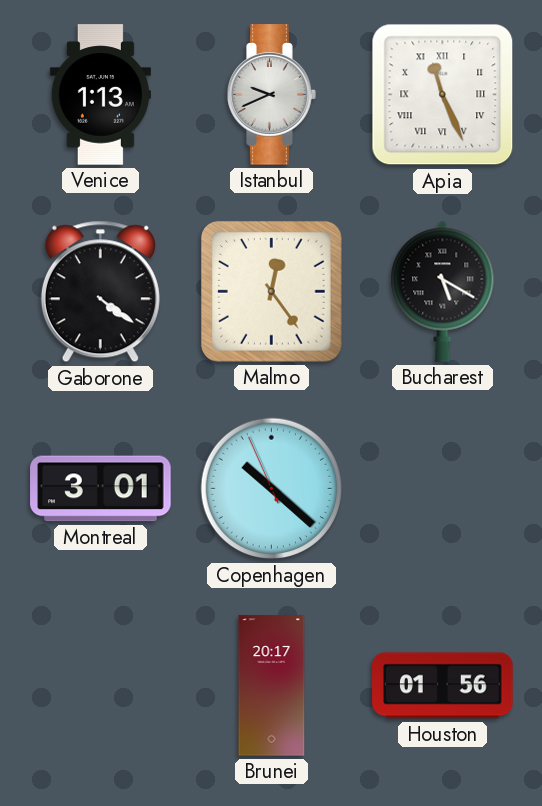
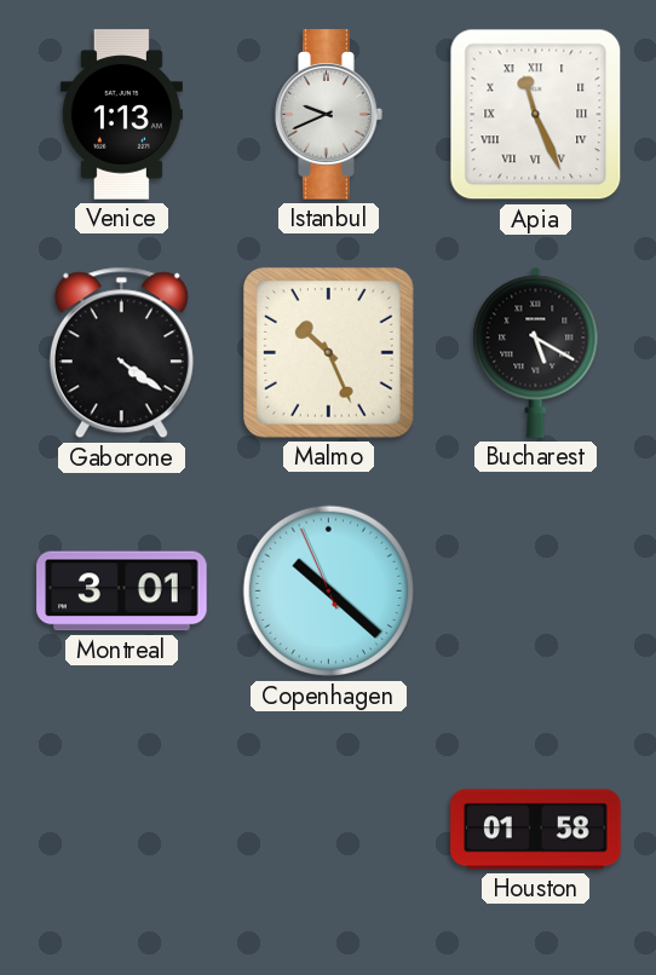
Malmo: 12:24 -> 10:26
Brunei: 20:17 -> none
Houston: 01:56 -> 01:58
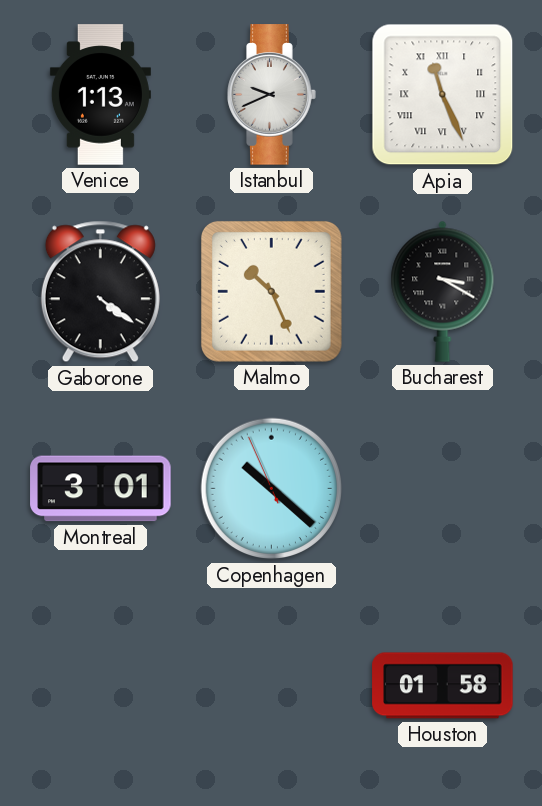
Bucharest: 5:20 -> 3:20
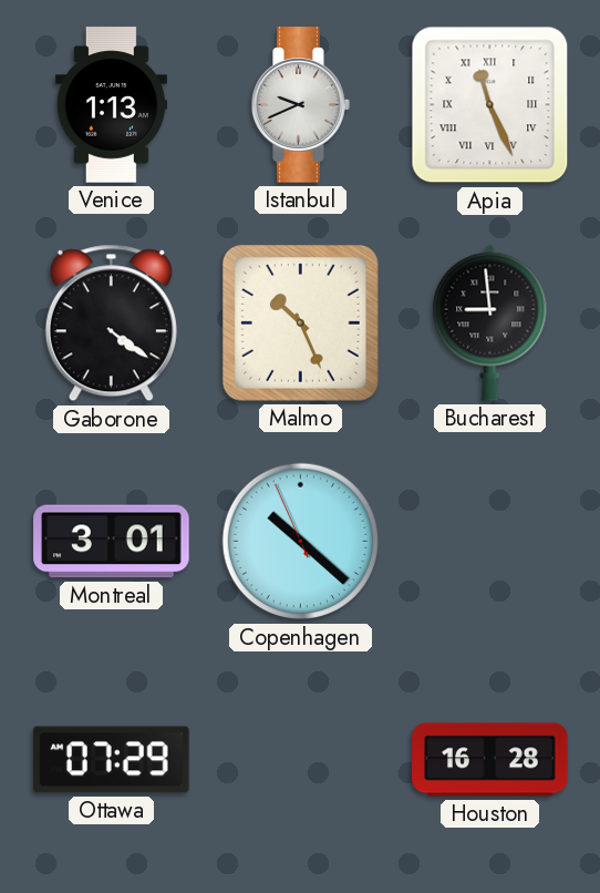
Bucharest: 3:20 -> 8:59
Ottawa: none -> 07:29
Houston: 01:58 -> 16:28
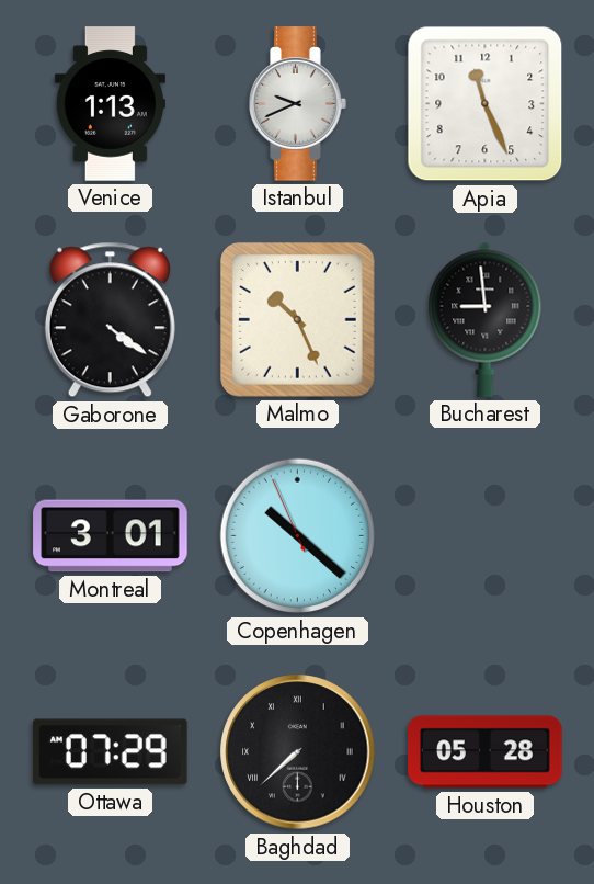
Apia numerals: Roman -> Arabic
Baghdad: none -> 7:38
Houston: 16:28 -> 05:28
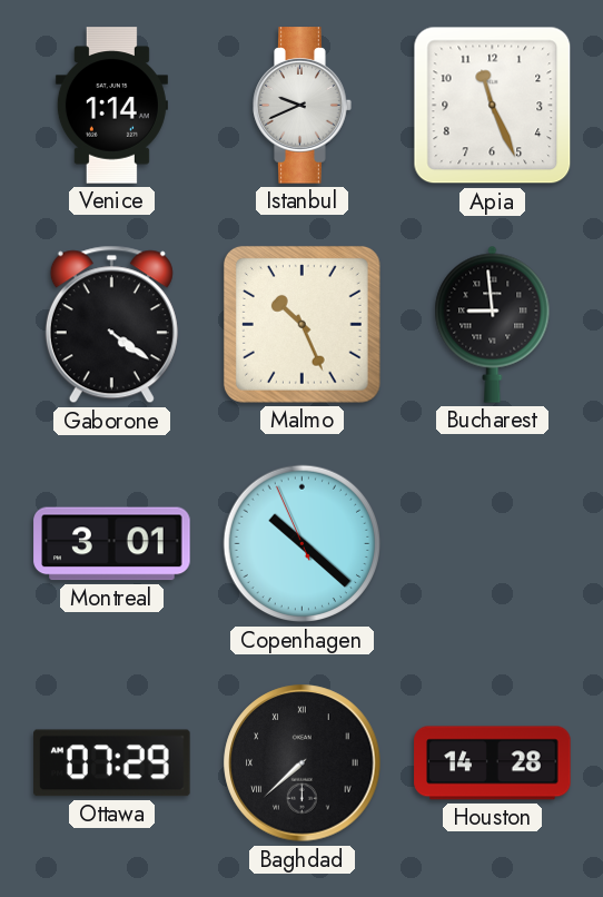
Venice: 1:13 -> 1:14
Houston: 05:28 -> 14:28
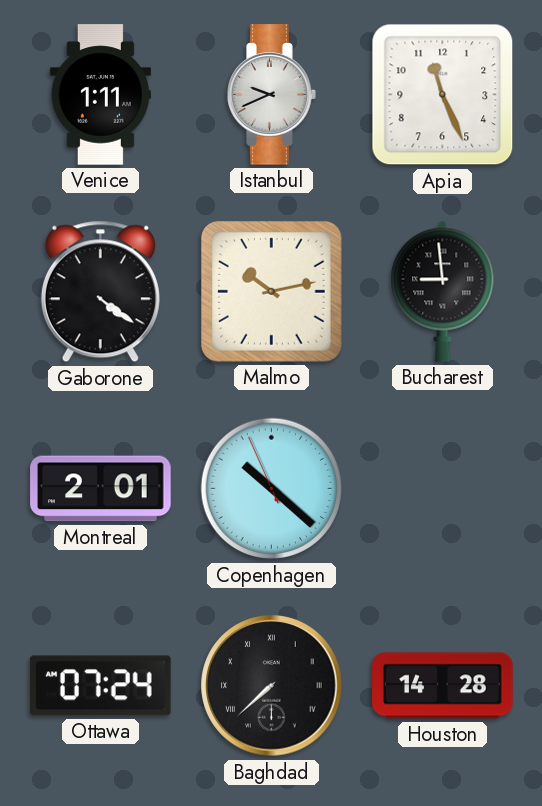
Venice: 1:14 -> 1:11
Malmo: 10:26 -> 10:13
Montreal: 3:01 -> 2:01
Ottawa: 07:29 -> 07:24
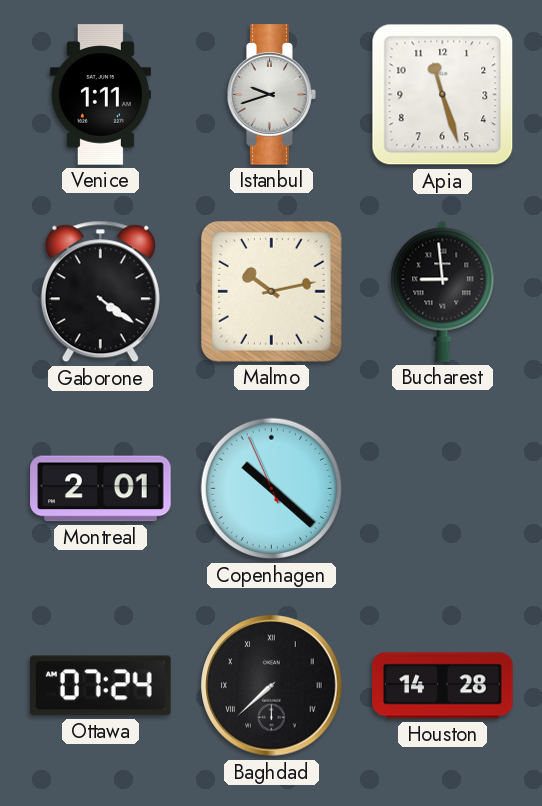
Istanbul: 9:41 -> 9:42
Apia: 11:26 -> 11:27
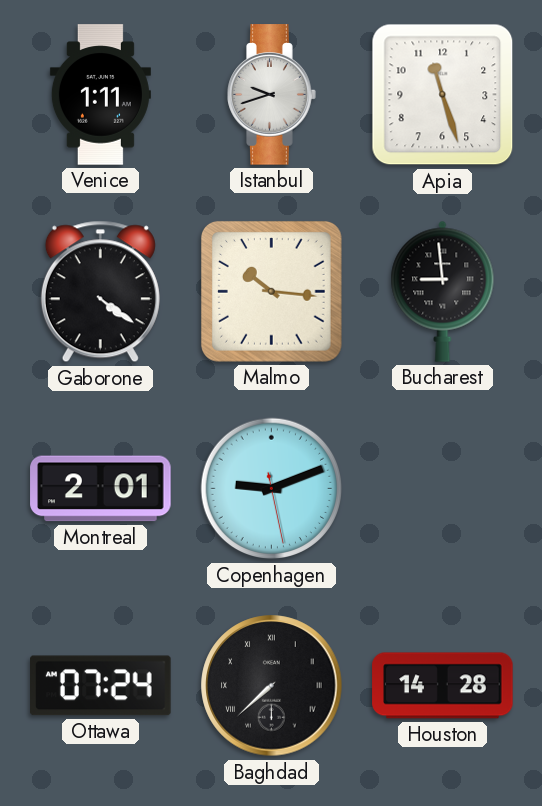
Malmo: 10:13 -> 10:16
Copenhagen: 10:21 -> 9:11
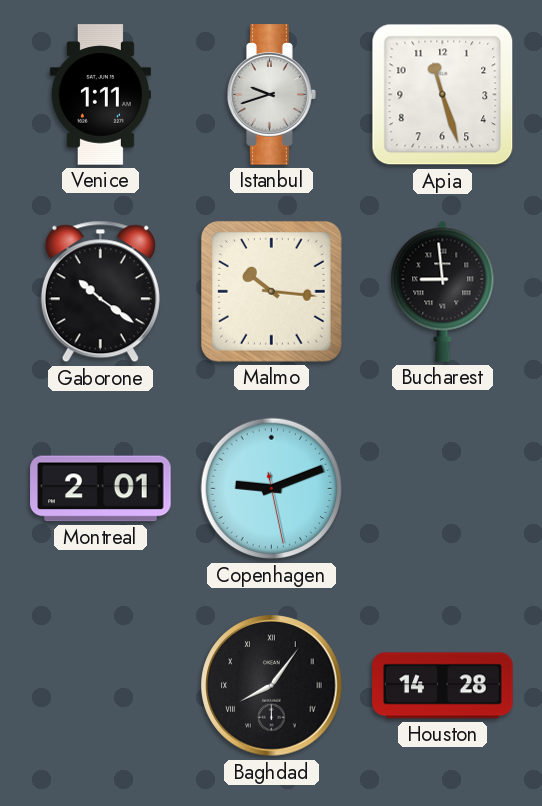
Gaborone: 4:21 -> 10:21
Ottawa: 07:24 -> none
Baghdad: 7:38 -> 8:06
